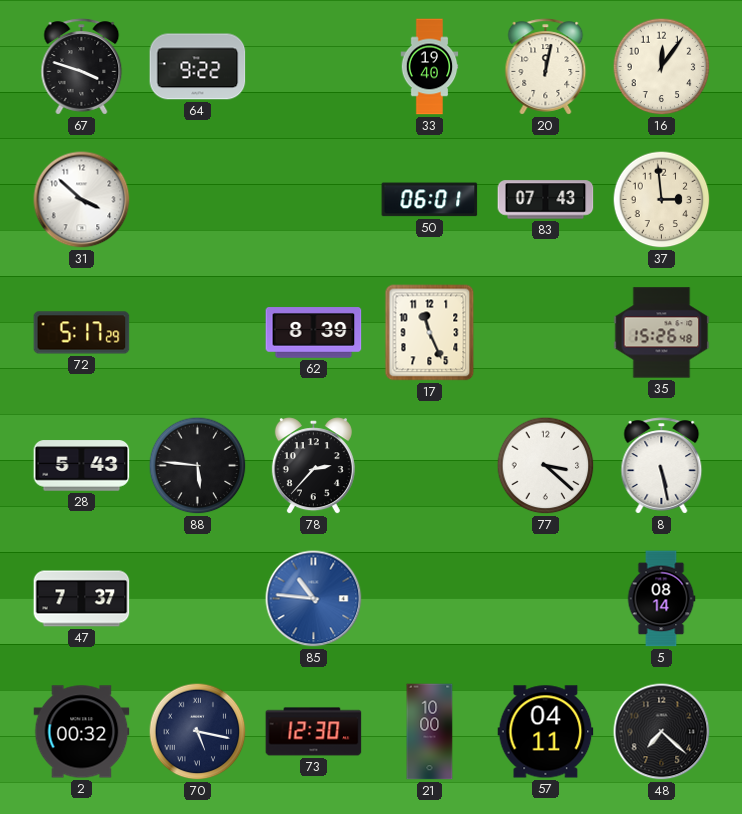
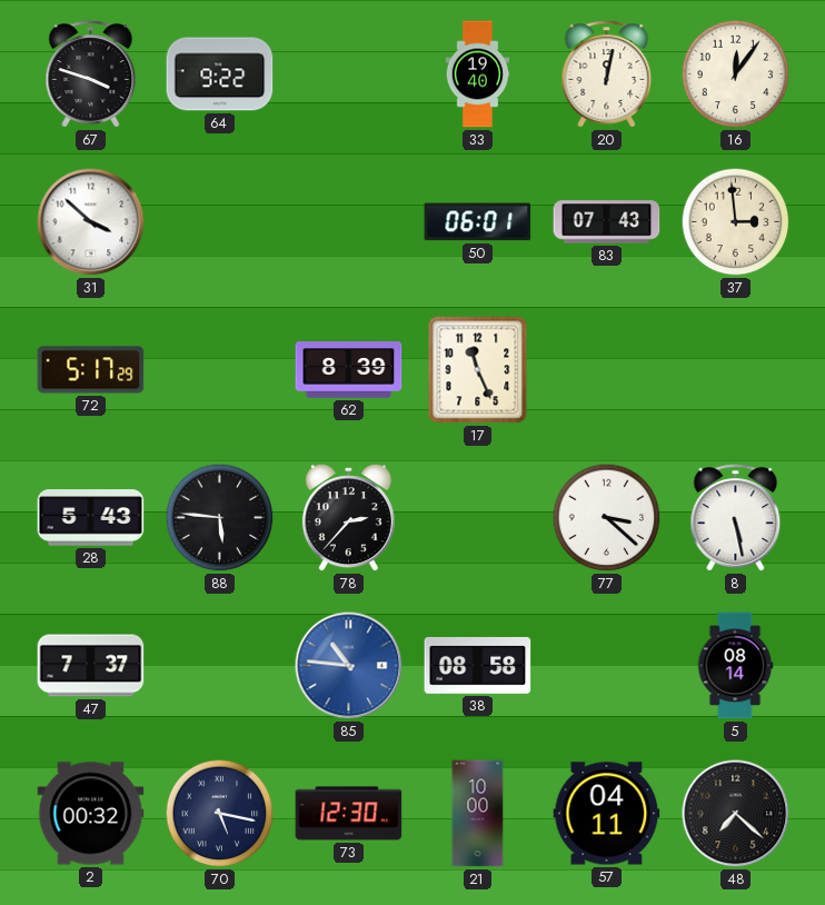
35: 15:26 -> none
38: none -> 08:58
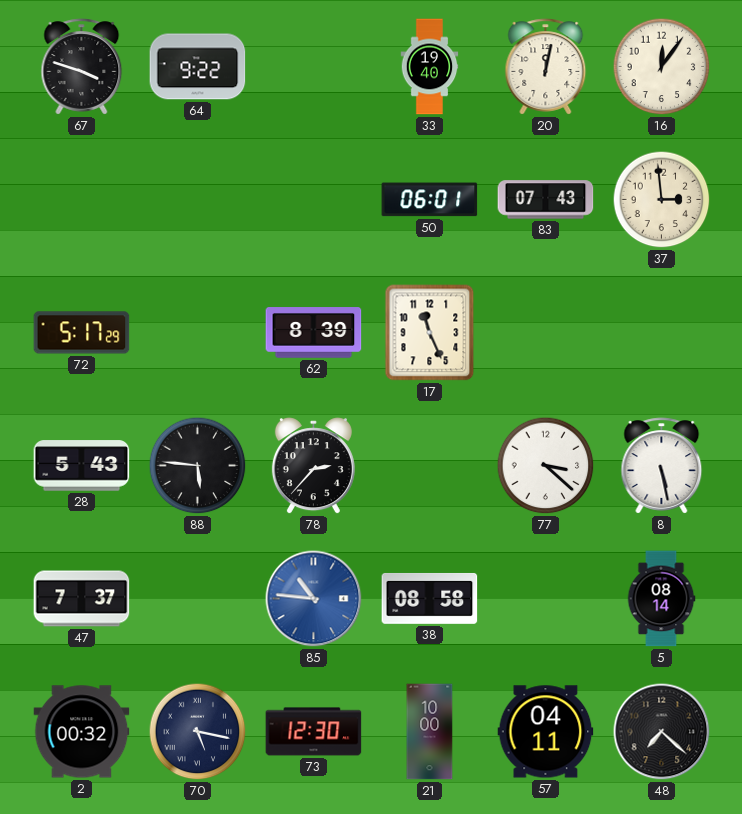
31: 3:52 -> none
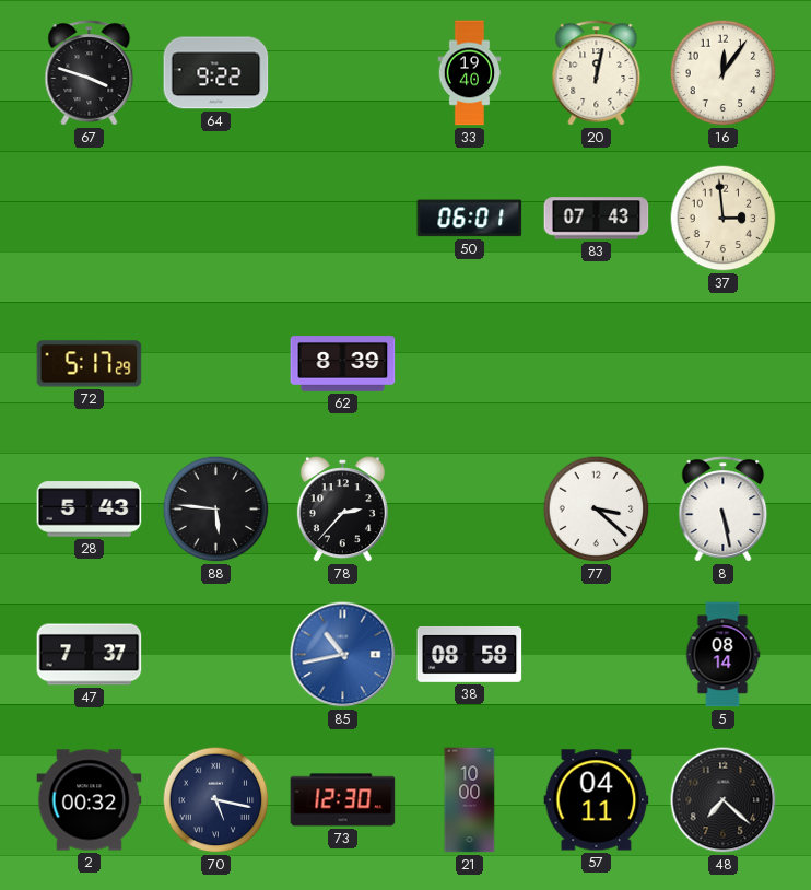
17: 11:26 -> none
85: 10:46 -> 10:43
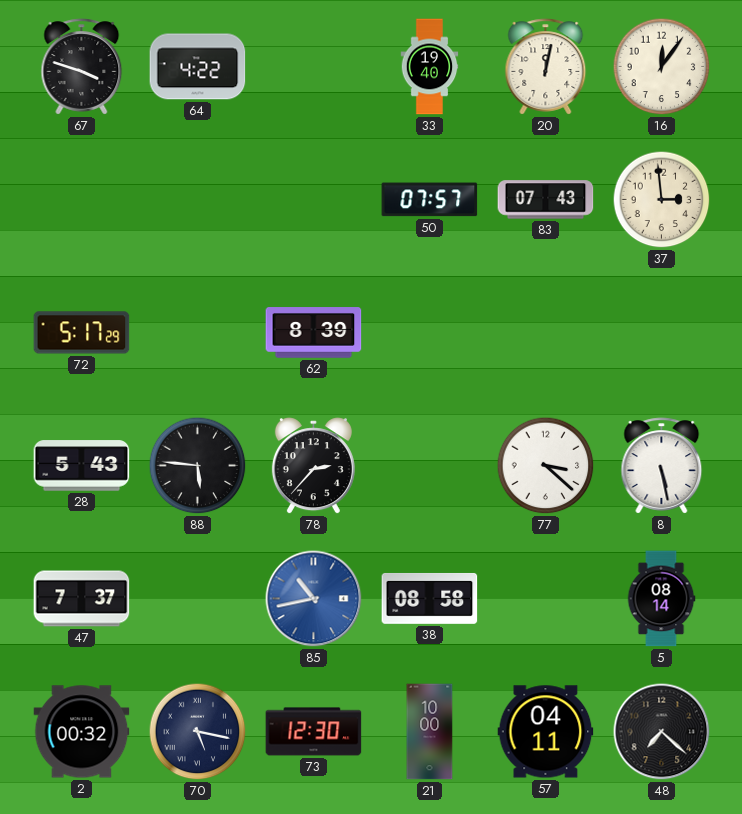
64: 9:22 -> 4:22
50: 06:01 -> 07:57
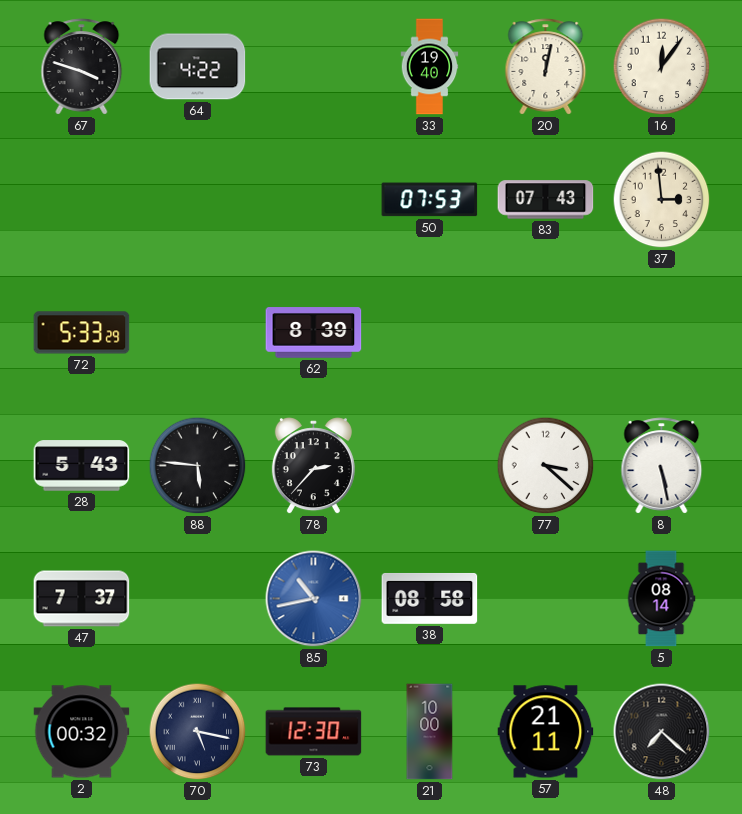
50: 07:57 -> 07:53
72: 5:17 -> 5:33
57: 04:11 -> 21:11
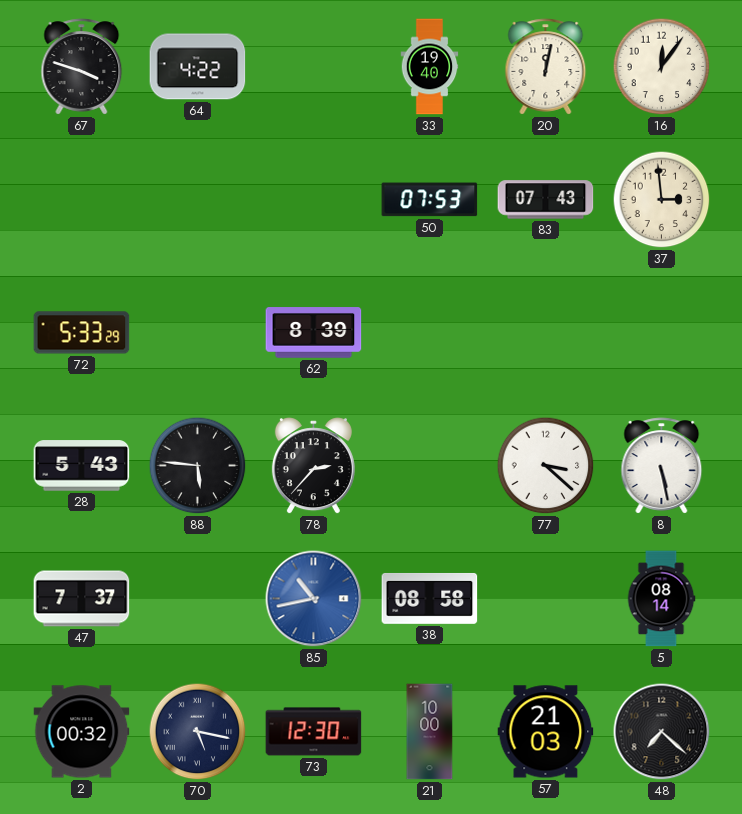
57: 21:11 -> 21:03
